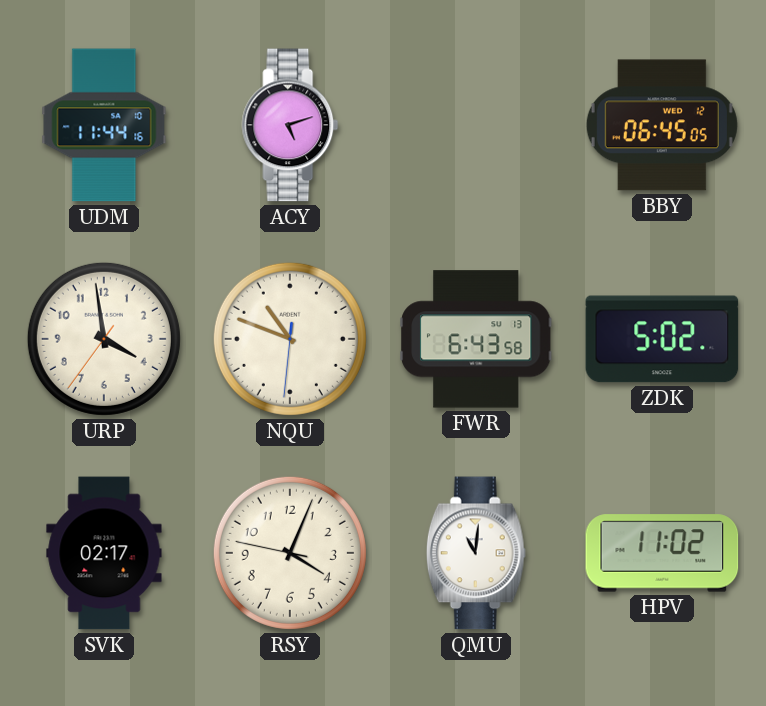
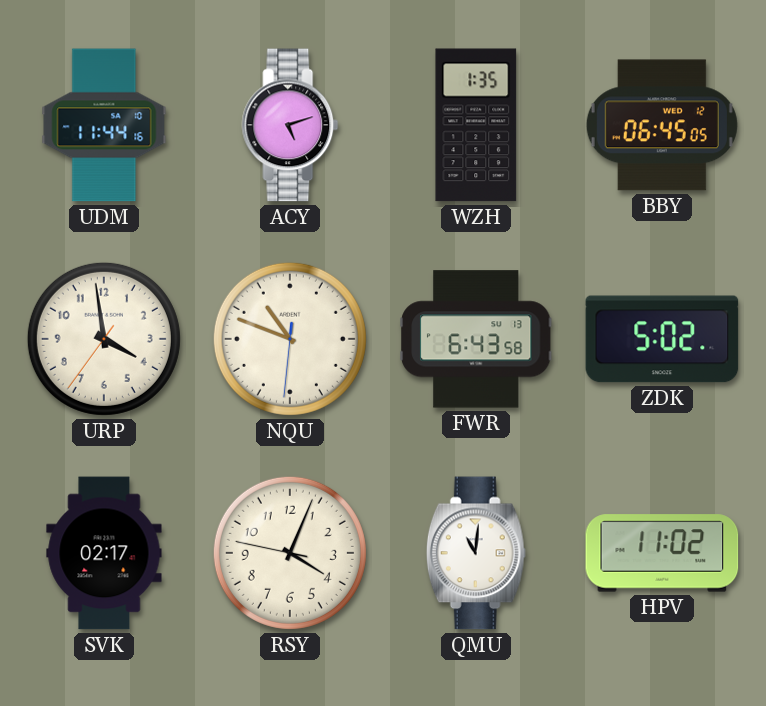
WZH: none -> 1:35
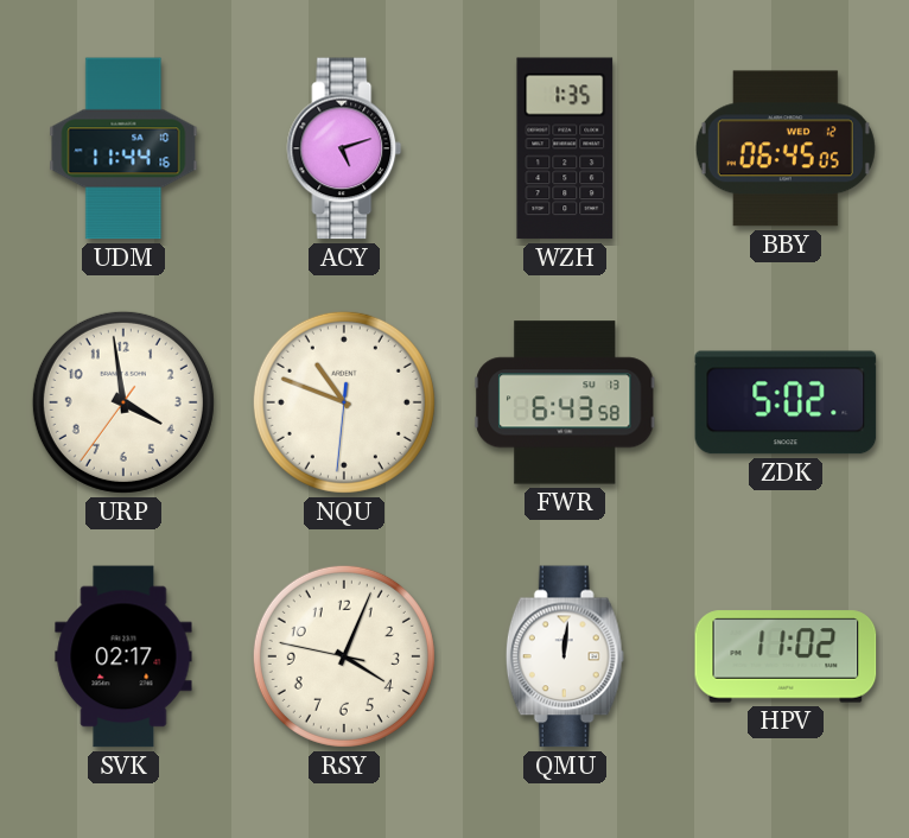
QMU: 11:01 -> 12:01
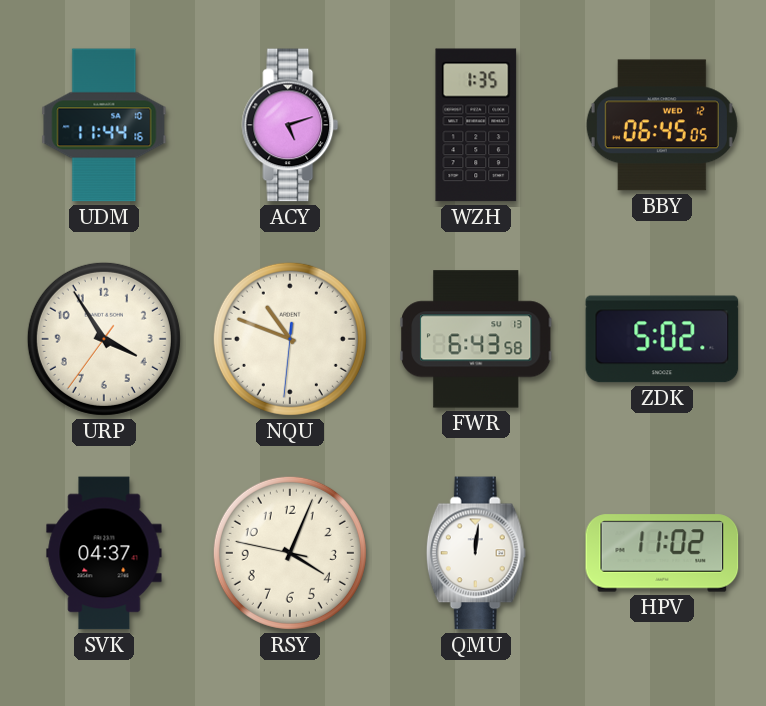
URP: 3:58 -> 3:54
SVK: 02:17 -> 04:37
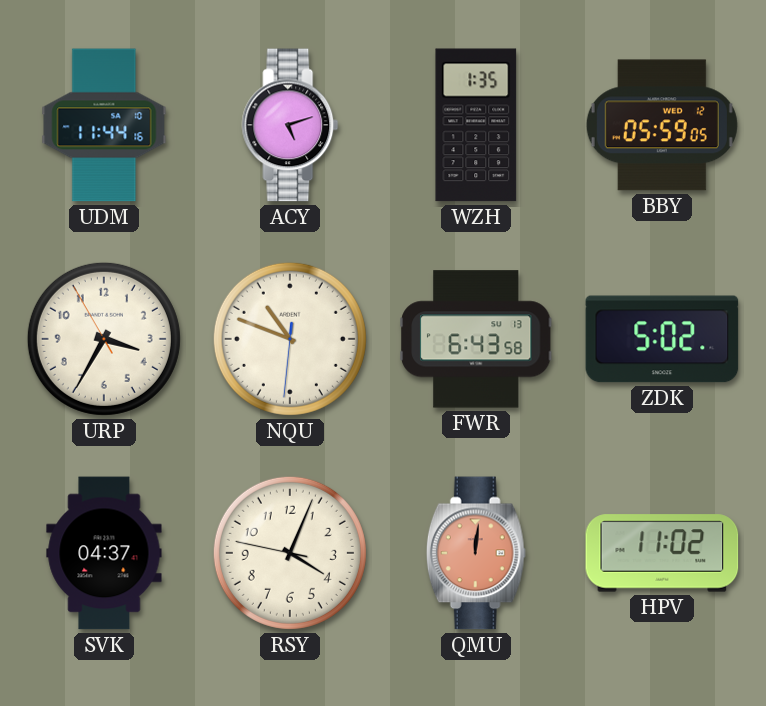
BBY: 06:45 -> 05:59
URP: 3:54 -> 3:34
QMU dial: white -> salmon
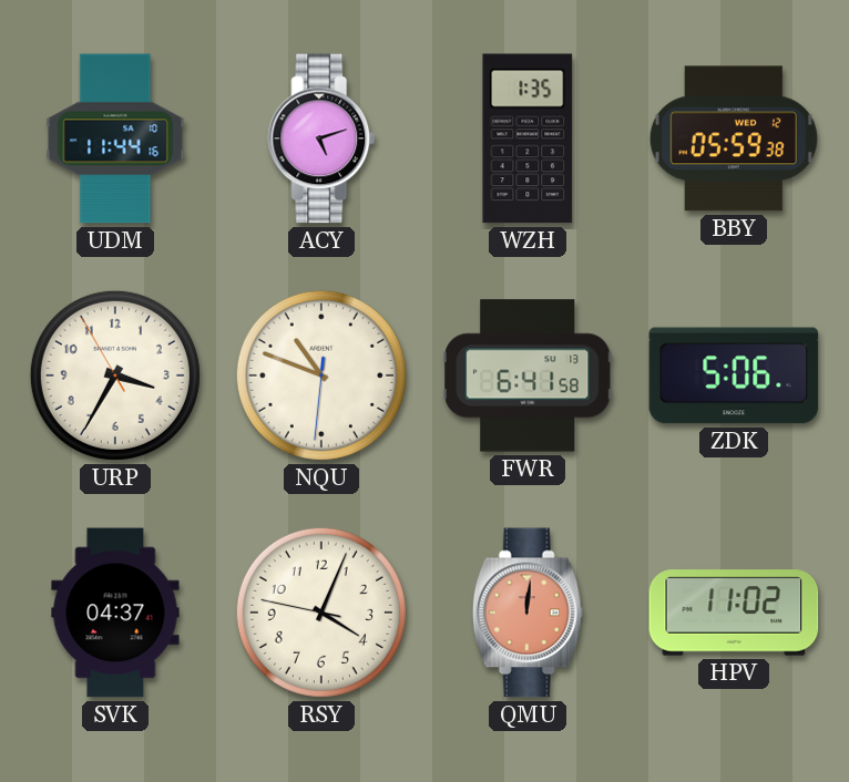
BBY: 05:59:05 -> 05:59:38
FWR: 6:43 -> 6:41
ZDK: 5:02 -> 5:06
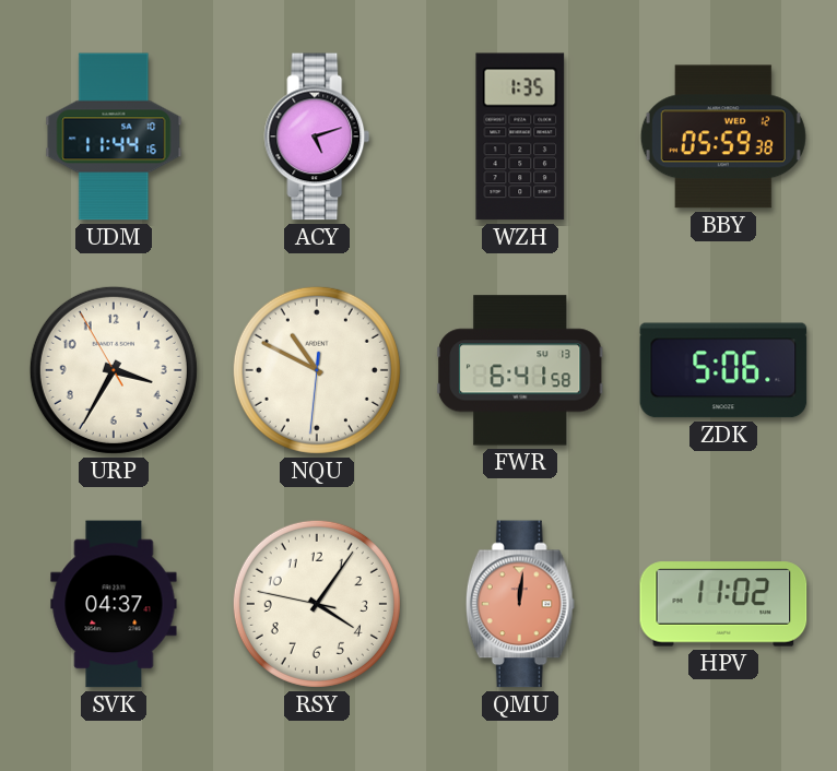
NQU: 10:48 -> 10:49
RSY: 4:03 -> 4:05
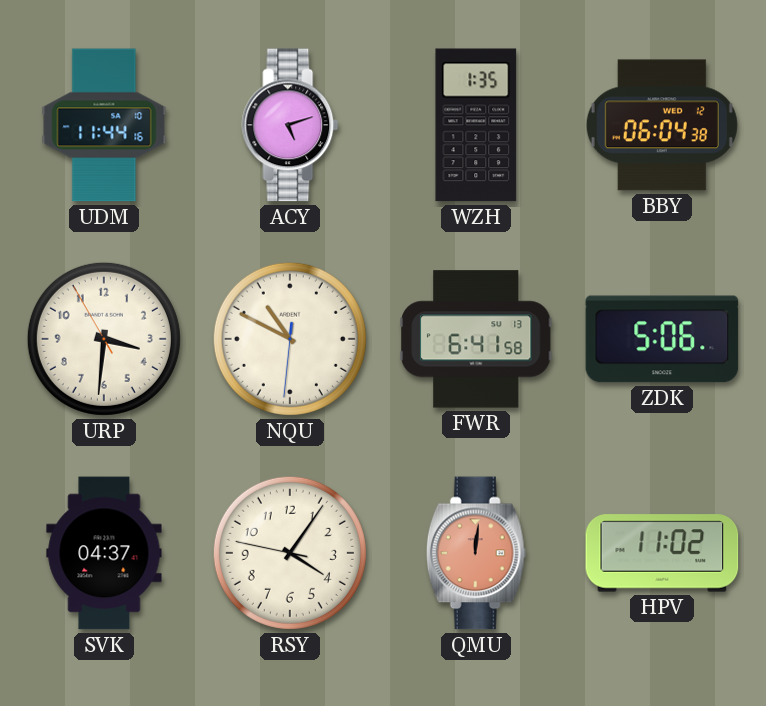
BBY: 05:59 -> 06:04
URP: 3:34 -> 3:30
